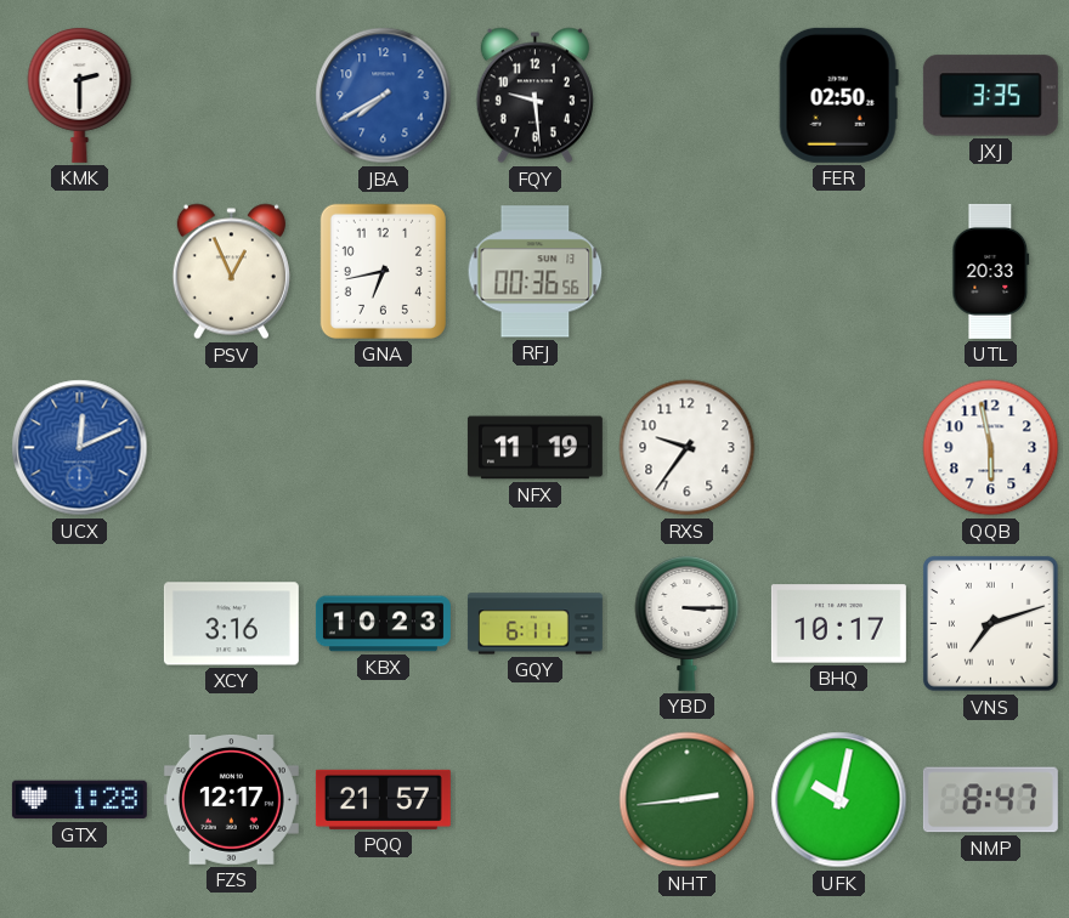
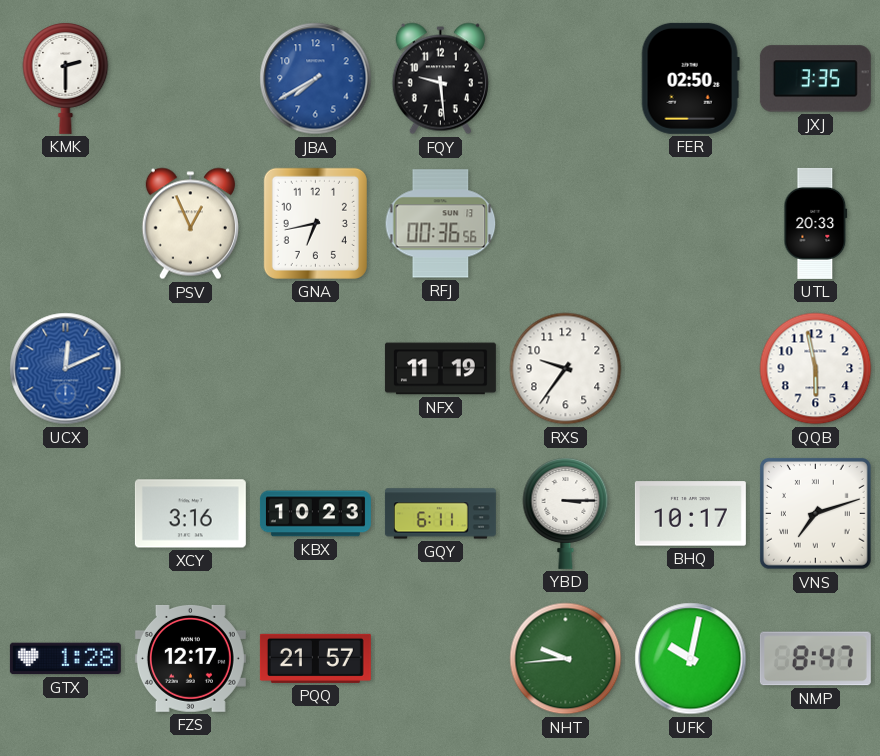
NHT: 2:44 -> 9:44
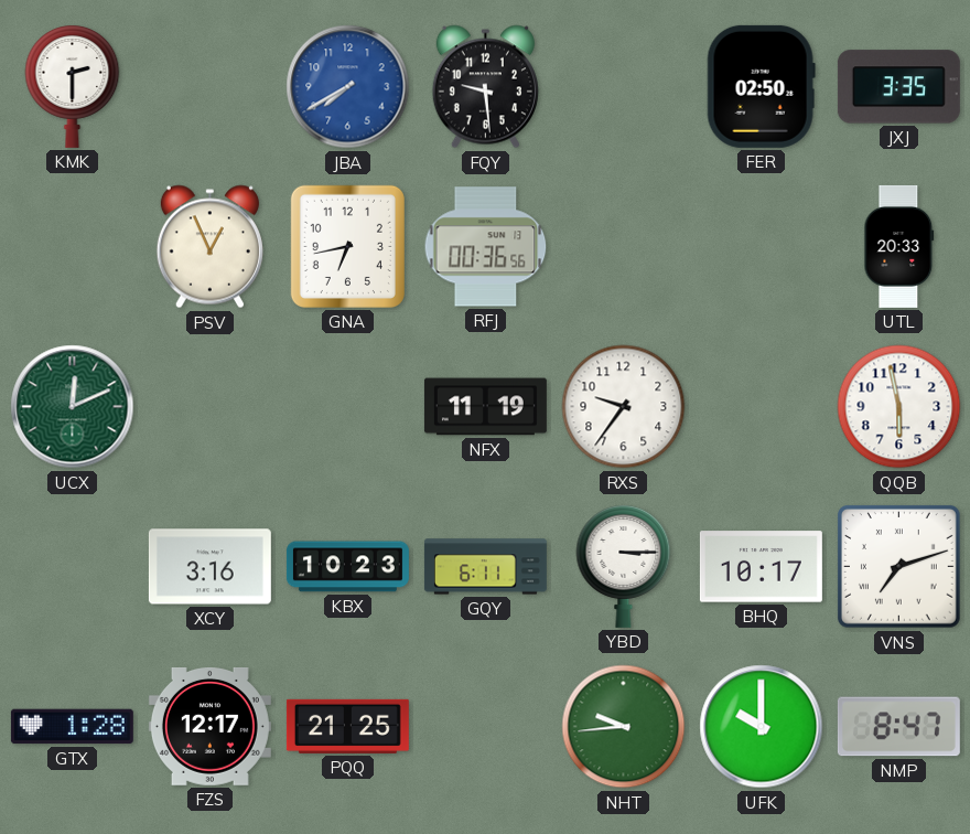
UCX dial: blue -> green
PQQ: 21:57 -> 21:25
UFK: 10:02 -> 10:00
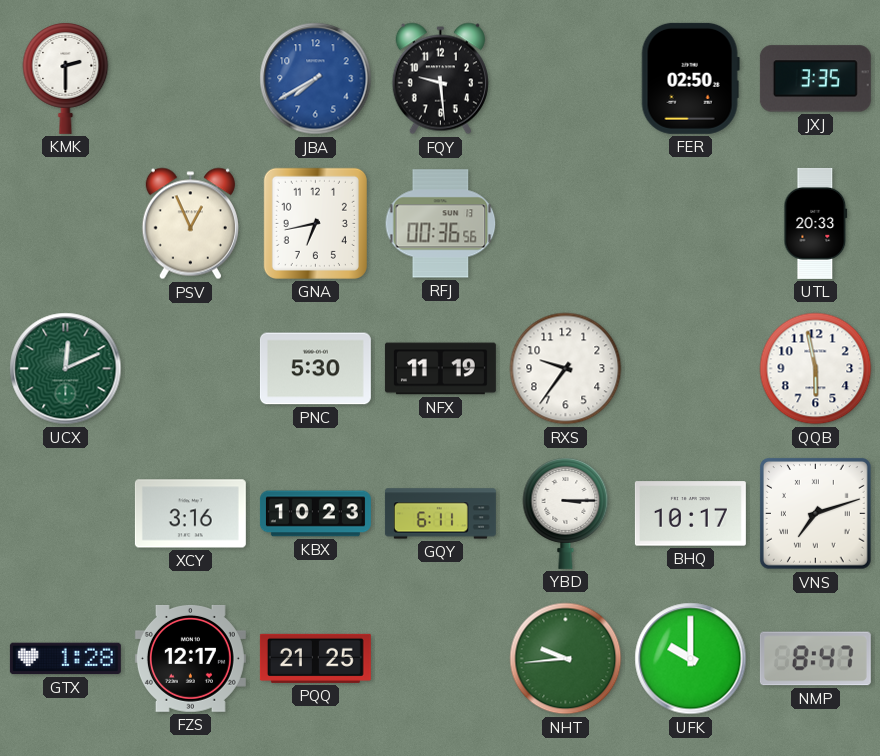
PNC: none -> 5:30
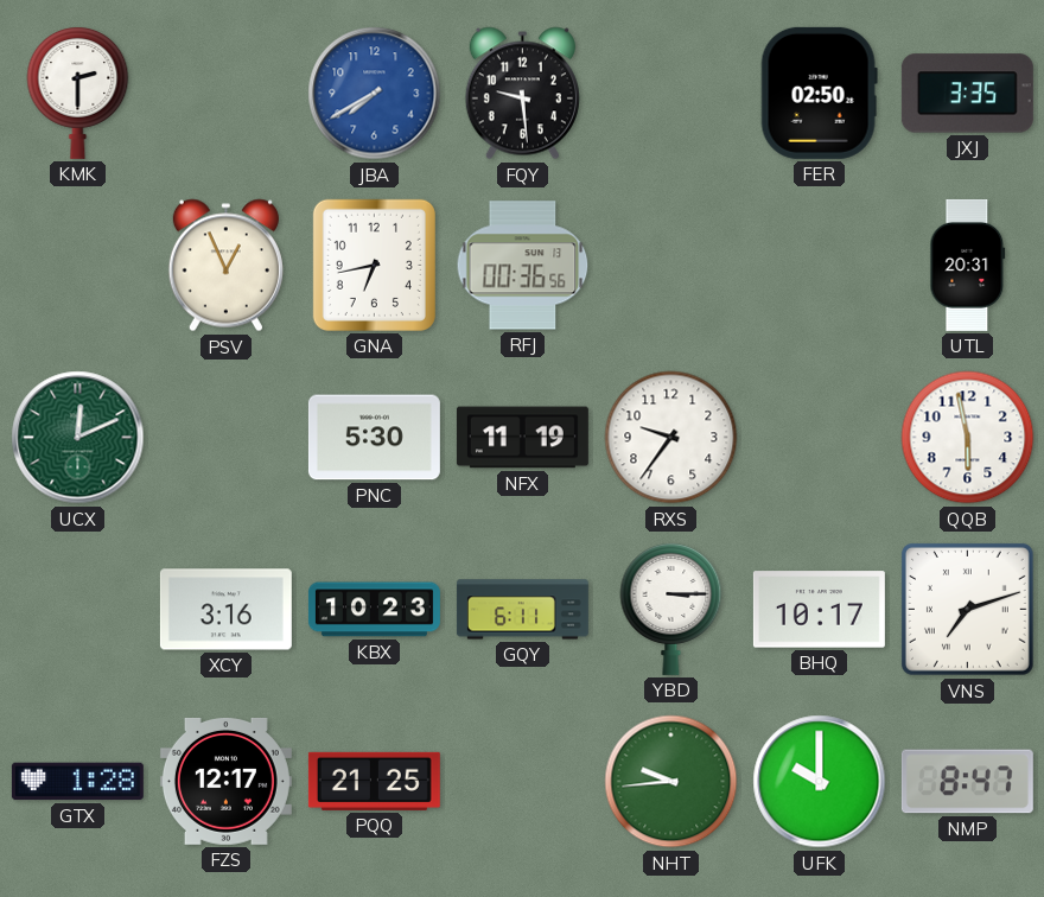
UTL: 20:33 -> 20:31
